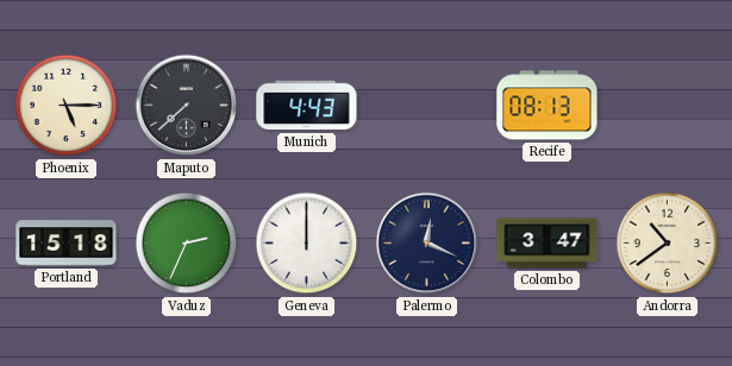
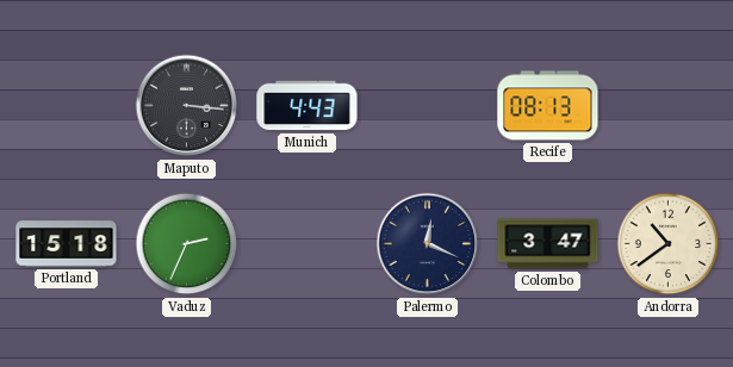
Phoenix: 5:15 -> none
Maputo: 7:38 -> 3:16
Geneva: 12:00 -> none
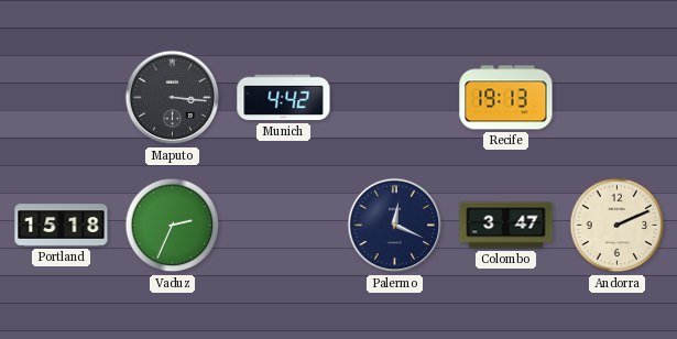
Munich: 4:43 -> 4:42
Recife: 08:13 -> 19:13
Andorra: 10:39 -> 2:11
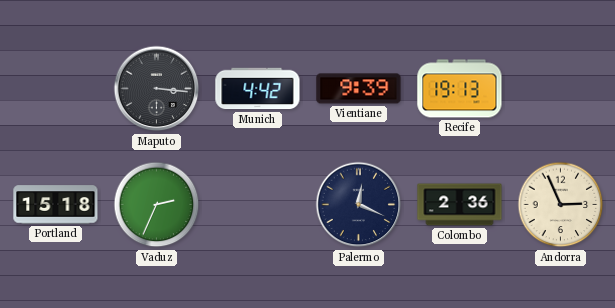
Vientiane: none -> 9:39
Colombo: 3:47 -> 2:36
Andorra: 2:11 -> 2:56
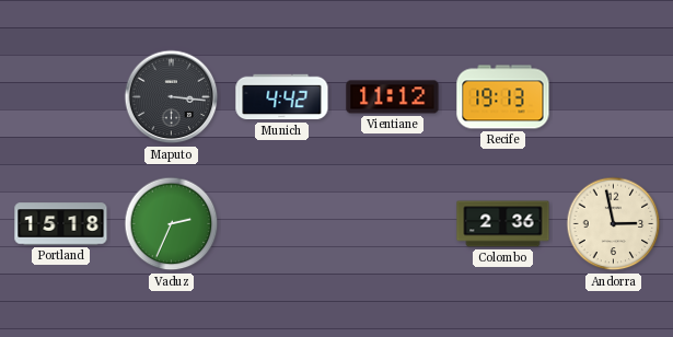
Vientiane: 9:39 -> 11:12
Palermo: 12:19 -> none
Andorra: 2:56 -> 2:58
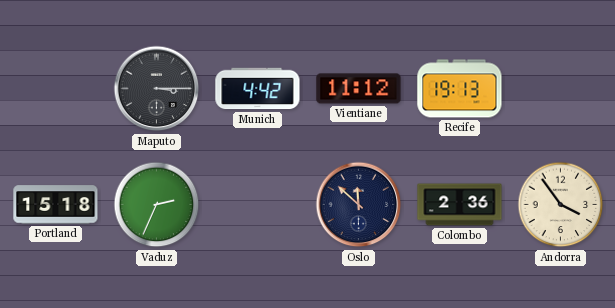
Maputo: 3:16 -> 3:15
Oslo: none -> 11:52
Andorra: 2:58 -> 3:54
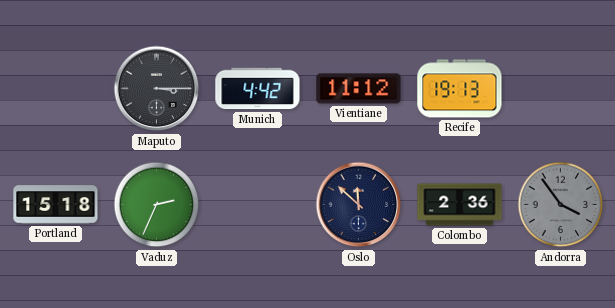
Andorra dial: cream -> grey
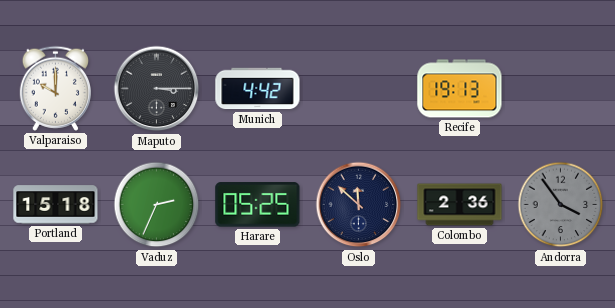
Valparaiso: none -> 10:00
Vientiane: 11:12 -> none
Harare: none -> 05:25
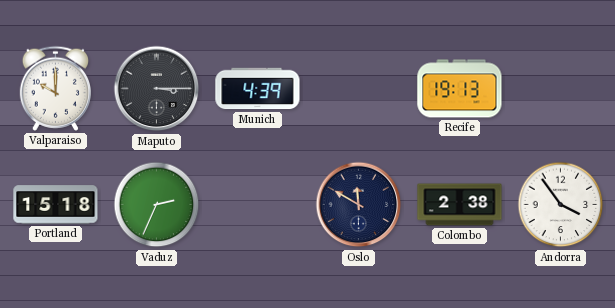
Munich: 4:42 -> 4:39
Harare: 05:25 -> none
Oslo: 11:52 -> 11:50
Colombo: 2:36 -> 2:38
Andorra dial: grey -> white
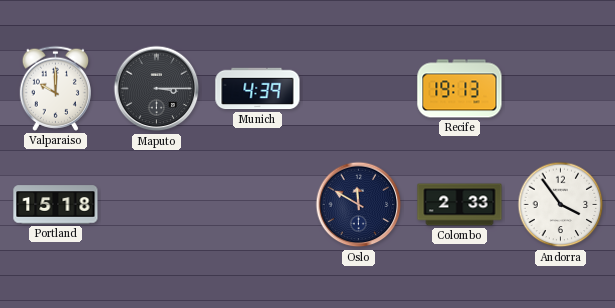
Vaduz: 2:34 -> none
Colombo: 2:38 -> 2:33
